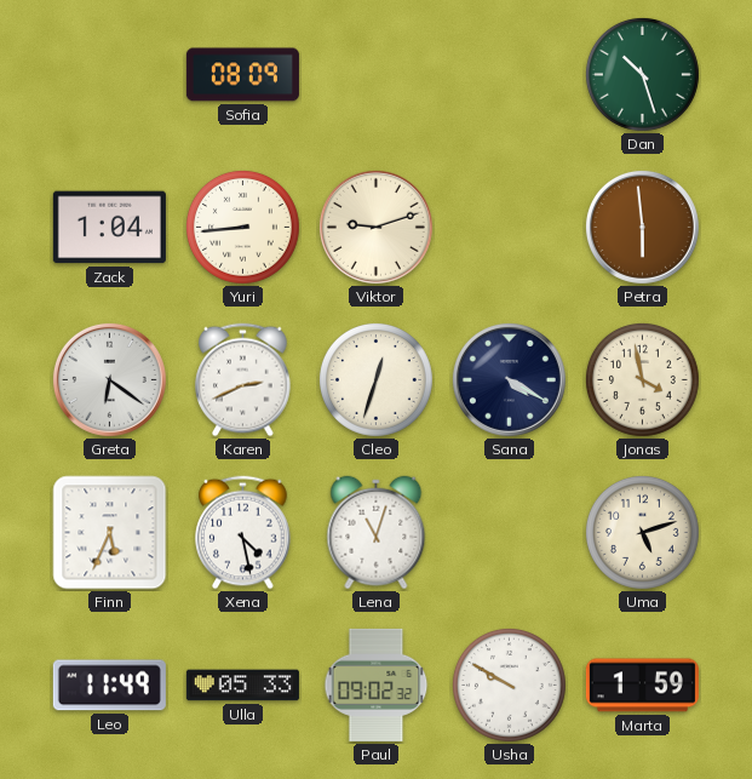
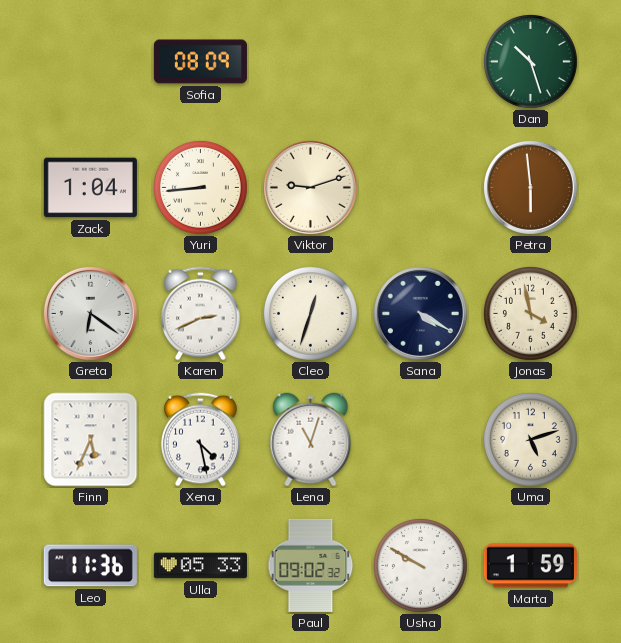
Leo: 11:49 -> 11:36
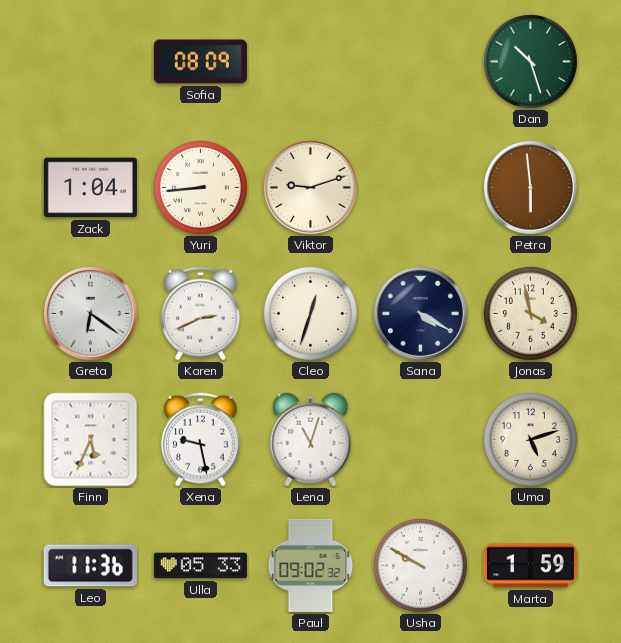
Xena: 4:28 -> 9:28
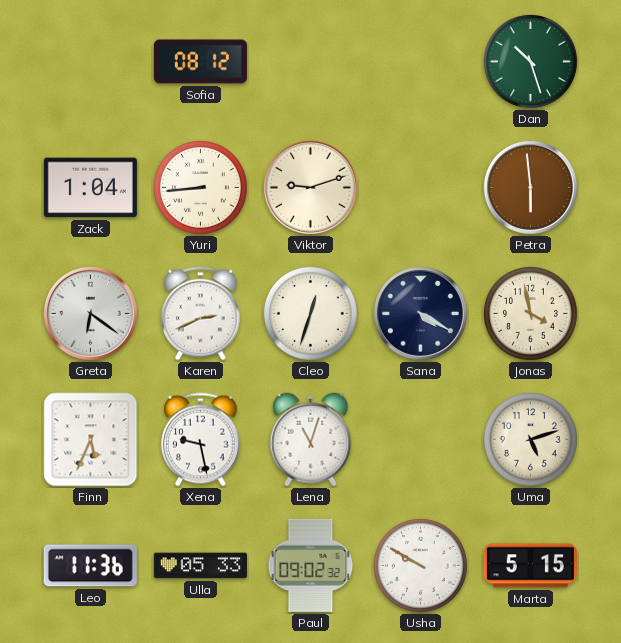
Sofia: 08:09 -> 08:12
Marta: 1:59 -> 5:15
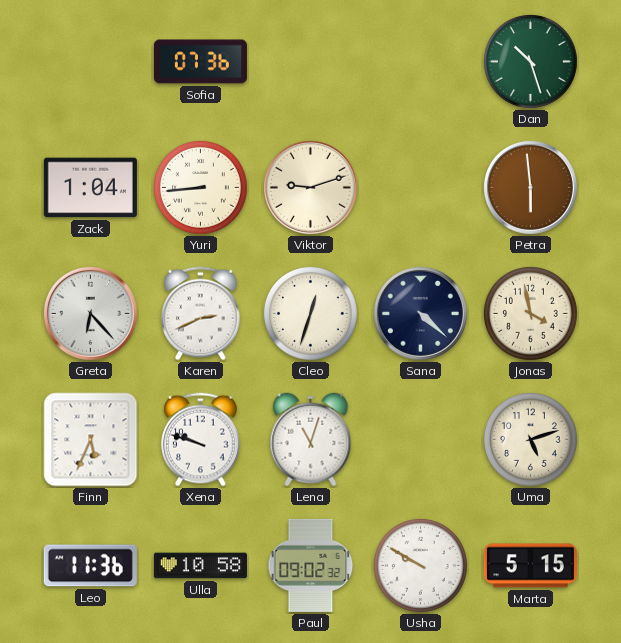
Sofia: 08:12 -> 07:36
Greta: 6:21 -> 6:23
Sana: 4:20 -> 4:22
Xena: 9:28 -> 9:48
Ulla: 05:33 -> 10:58
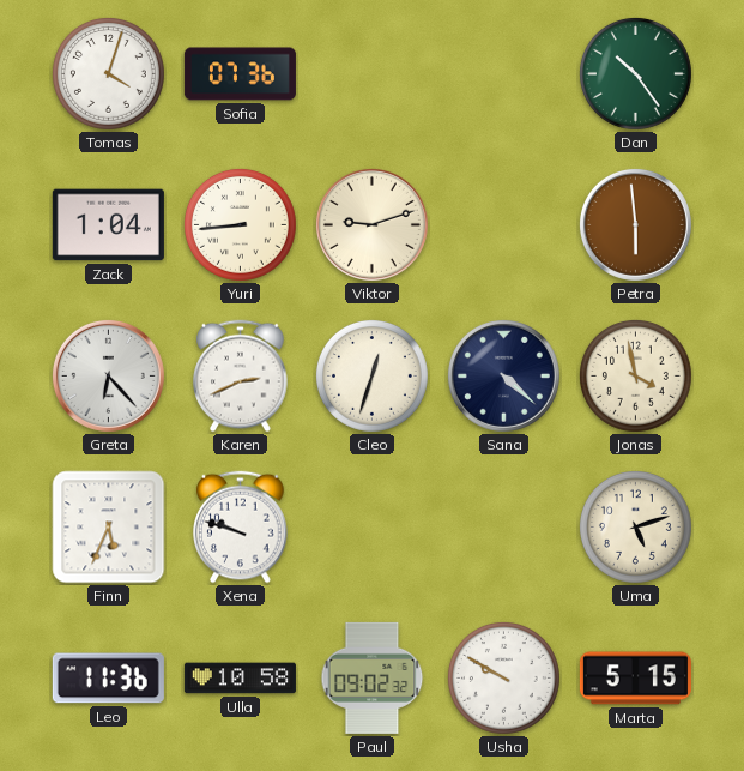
Tomas: none -> 4:03
Dan: 10:27 -> 10:24
Lena: 11:03 -> none
